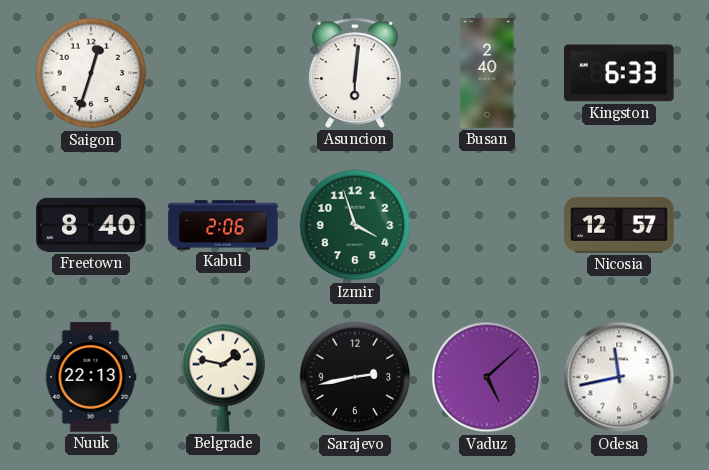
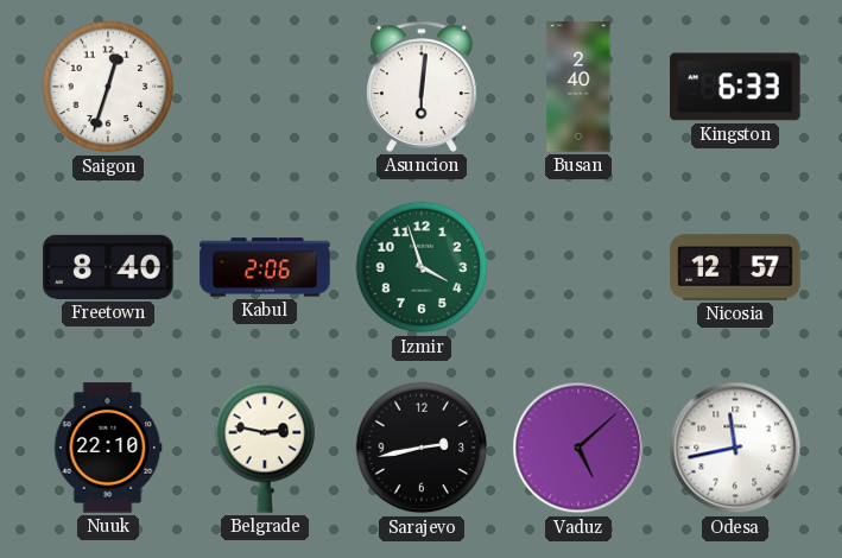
Nuuk: 22:13 -> 22:10
Belgrade: 1:47 -> 2:47
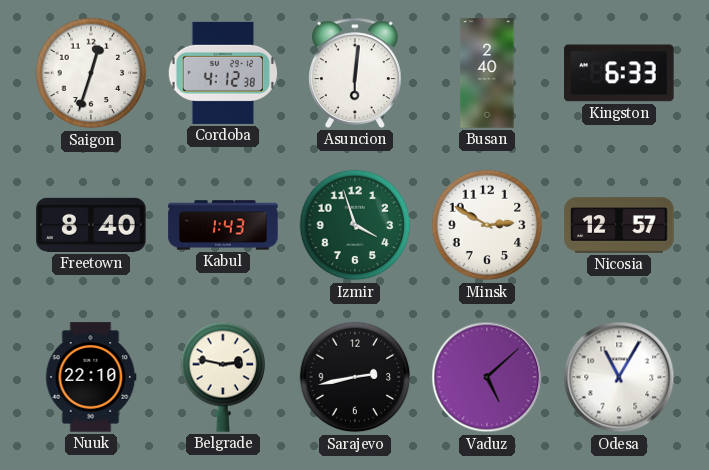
Cordoba: none -> 4:12
Kabul: 2:06 -> 1:43
Minsk: none -> 2:50
Odesa: 11:43 -> 11:05
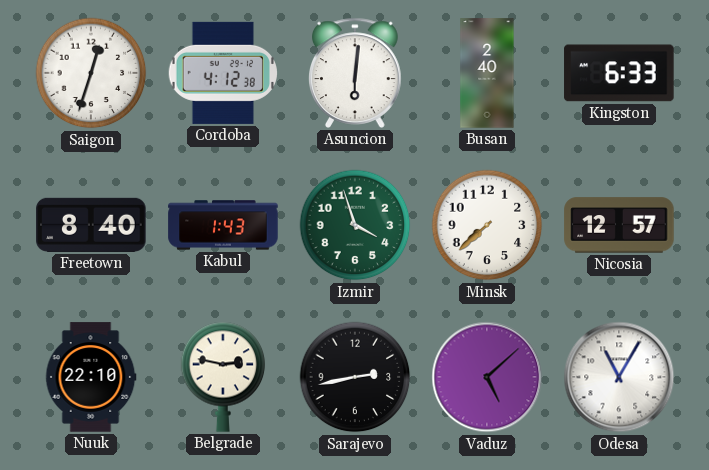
Minsk: 2:50 -> 7:38
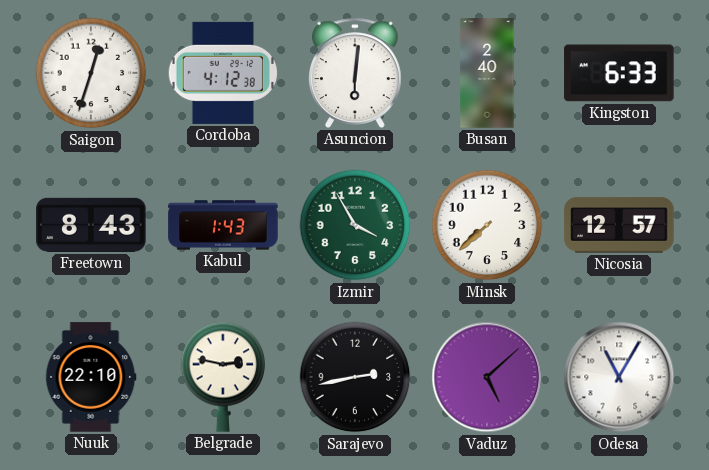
Freetown: 8:40 -> 8:43
Izmir: 3:57 -> 3:55
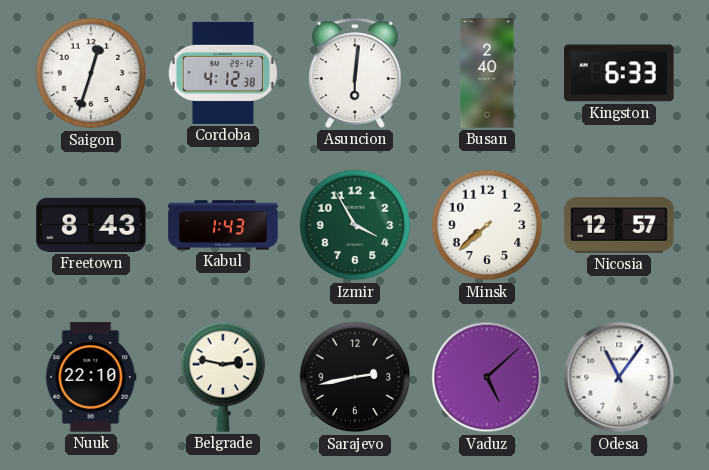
Odesa: 11:05 -> 11:06
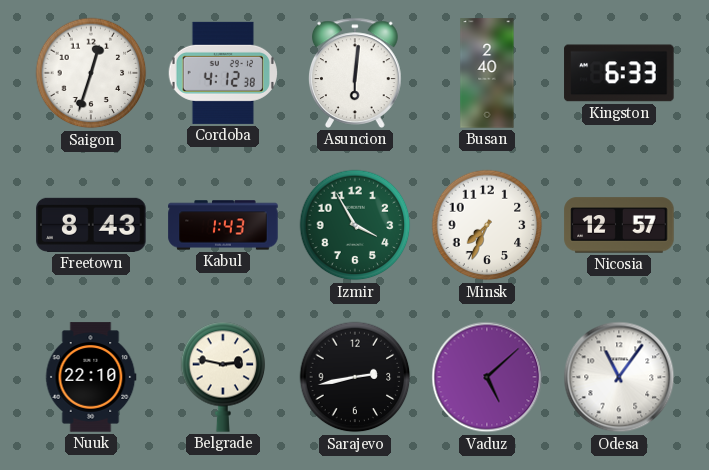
Minsk: 7:38 -> 7:34
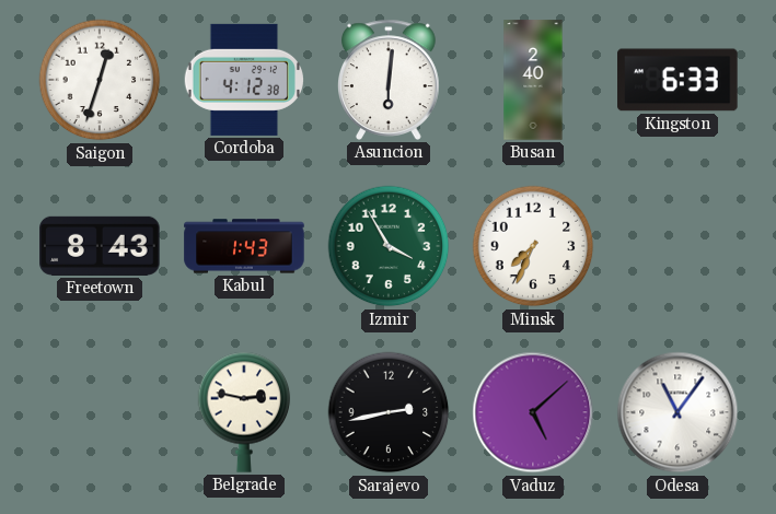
Nicosia: 12:57 -> none
Nuuk: 22:10 -> none
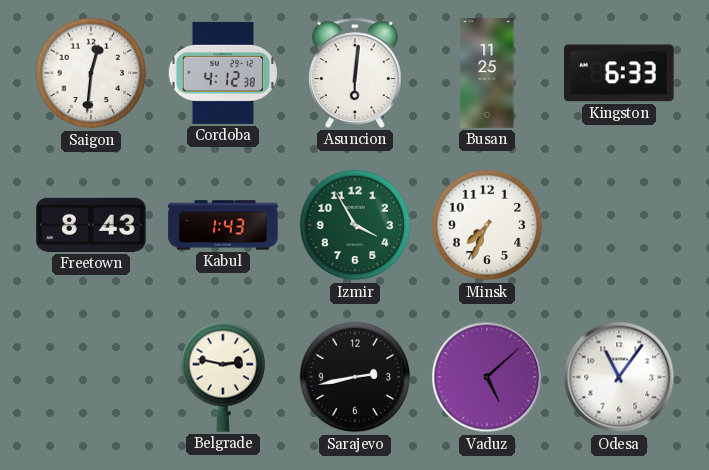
Saigon: 12:33 -> 12:31
Busan: 2:40 -> 11:25
